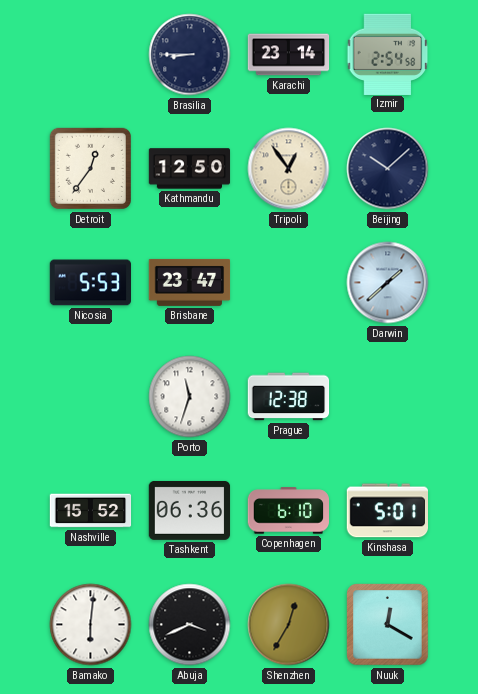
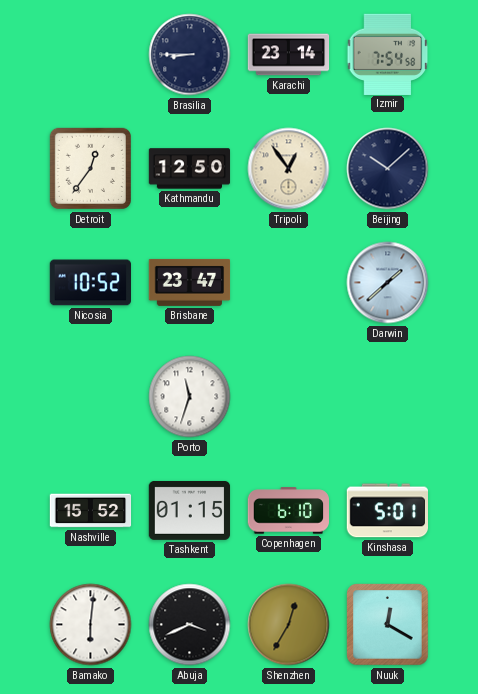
Izmir: 2:54 -> 7:54
Nicosia: 5:53 -> 10:52
Prague: 12:38 -> none
Tashkent: 06:36 -> 01:15
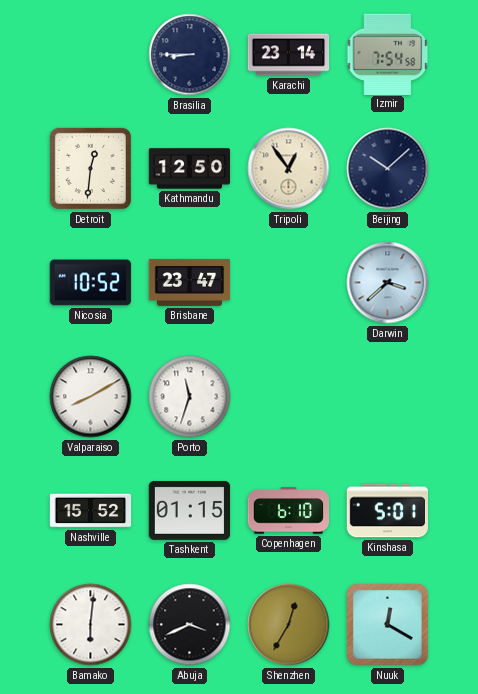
Detroit: 12:36 -> 12:31
Darwin: 1:38 -> 3:38
Valparaiso: none -> 8:10
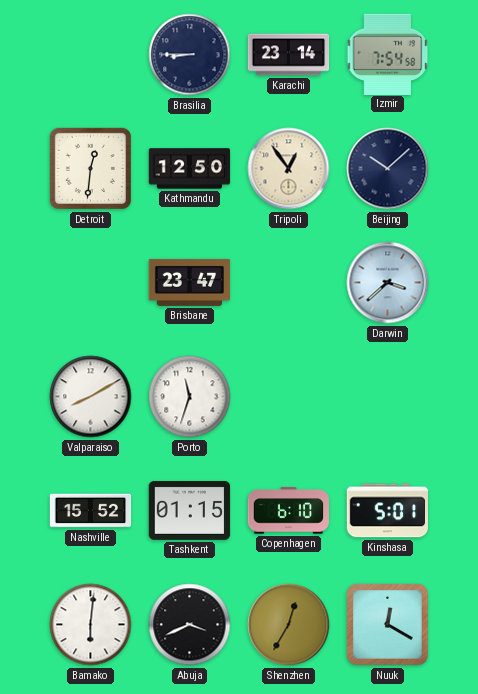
Nicosia: 10:52 -> none
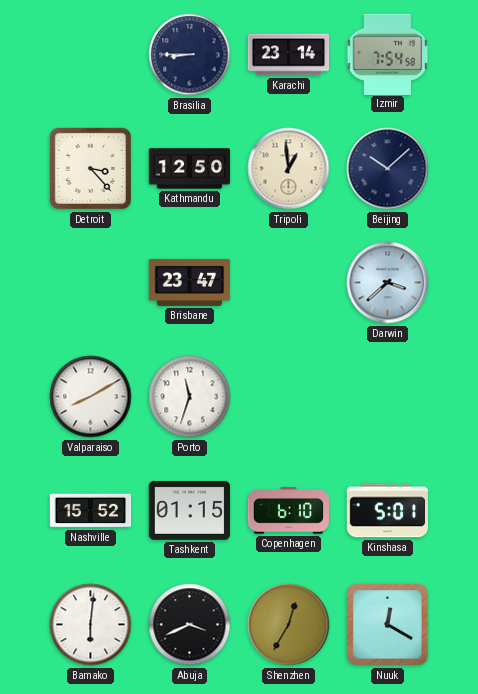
Detroit: 12:31 -> 3:23
Tripoli: 12:54 -> 12:59
